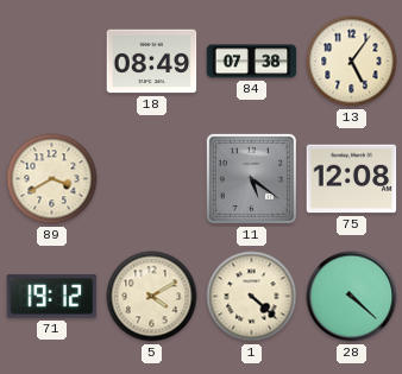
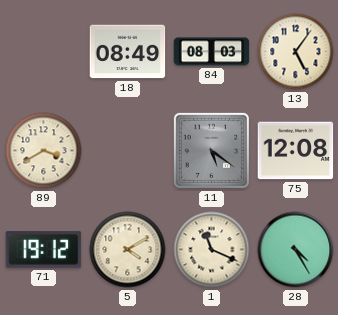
84: 07:38 -> 08:03
1: 4:22 -> 11:19
28: 4:22 -> 4:25
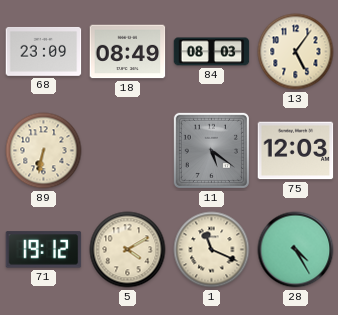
68: none -> 23:09
89: 3:40 -> 6:32
75: 12:08 -> 12:03
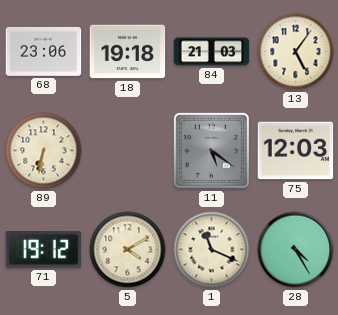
68: 23:09 -> 23:06
18: 08:49 -> 19:18
84: 08:03 -> 21:03
